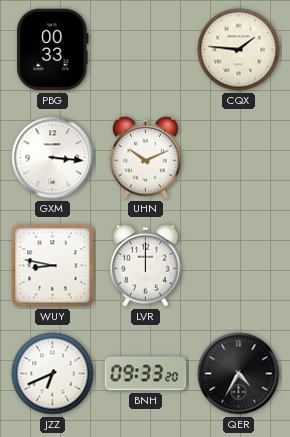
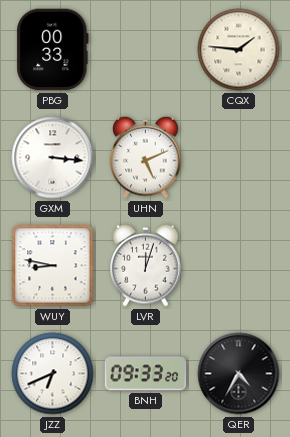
UHN: 10:11 -> 5:11
LVR: 12:00 -> 12:03
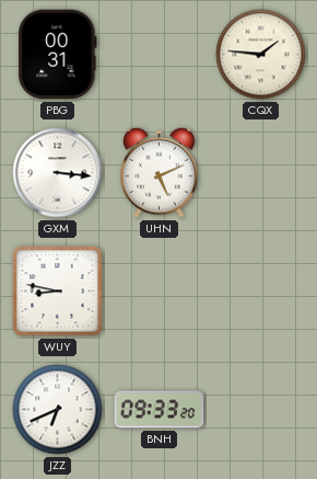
PBG: 00:33 -> 00:31
LVR: 12:03 -> none
QER: 4:35 -> none
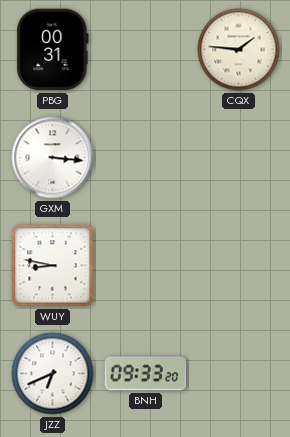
UHN: 5:11 -> none
